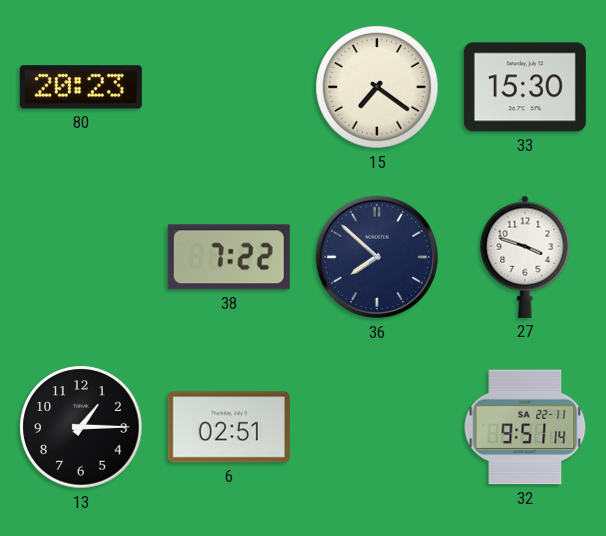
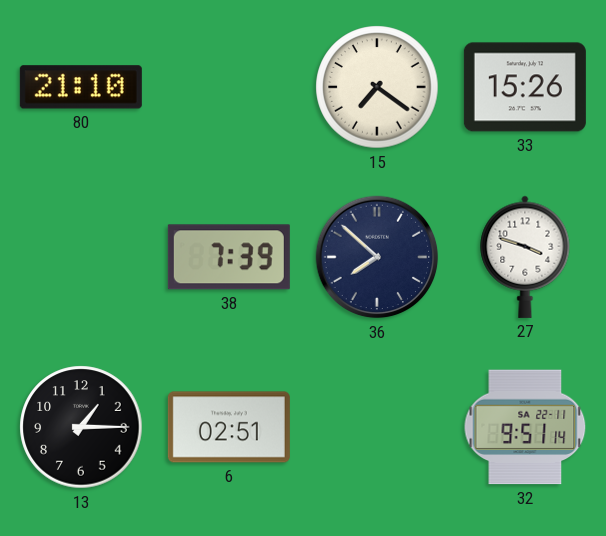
80: 20:23 -> 21:10
33: 15:30 -> 15:26
38: 7:22 -> 7:39
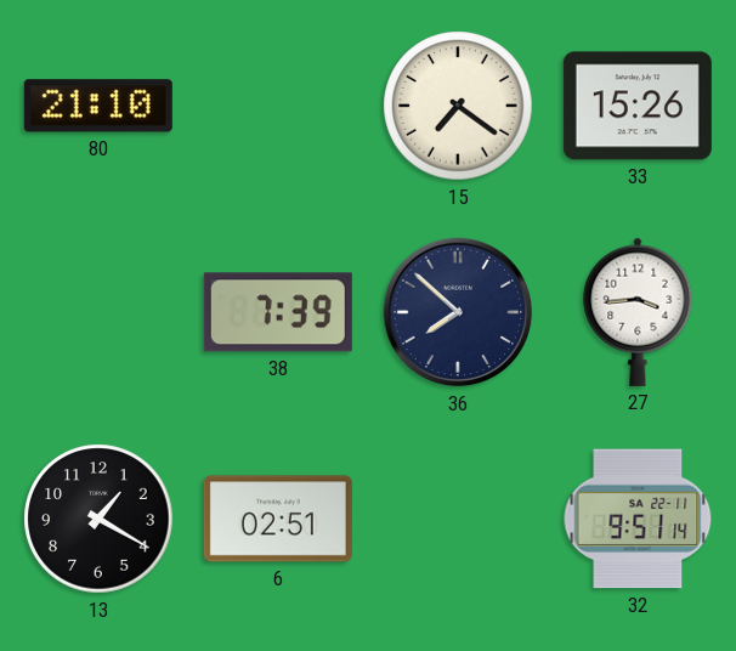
27: 3:48 -> 3:44
13: 1:15 -> 1:20
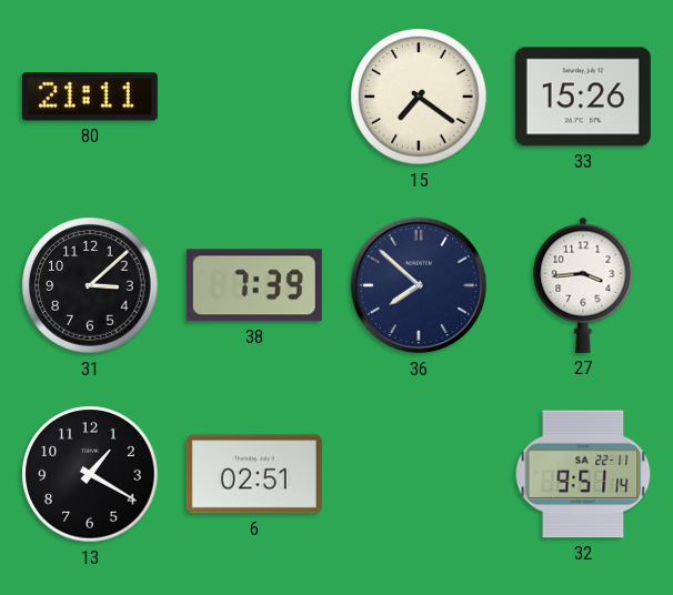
80: 21:10 -> 21:11
31: none -> 3:08
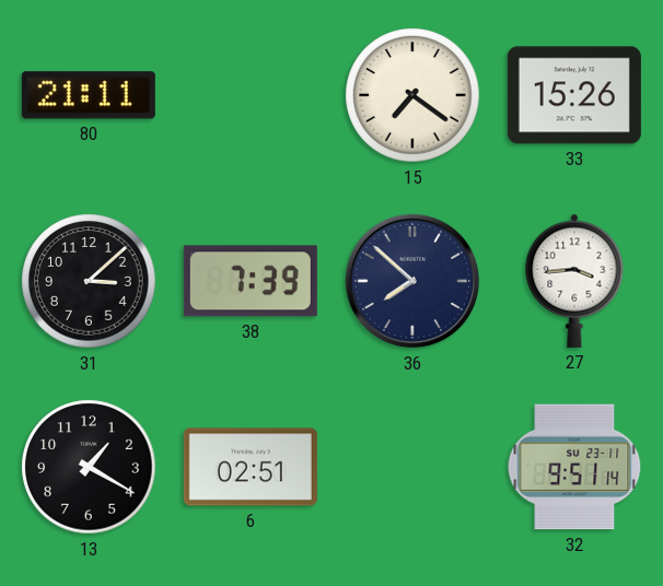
32 date: SA 22-11 -> SU 23-11
